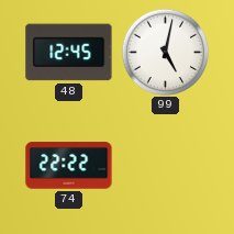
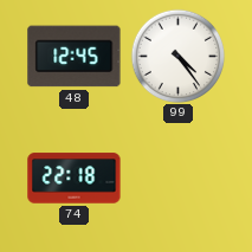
99: 5:02 -> 4:24
74: 22:22 -> 22:18
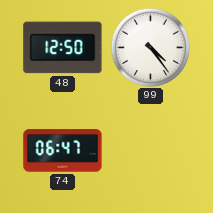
48: 12:45 -> 12:50
74: 22:18 -> 06:47
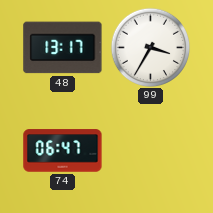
48: 12:50 -> 13:17
99: 4:24 -> 3:35
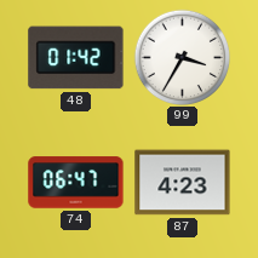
48: 13:17 -> 01:42
87: none -> 4:23
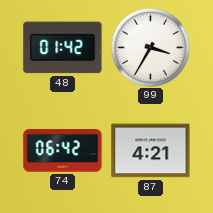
74: 06:47 -> 06:42
87: 4:23 -> 4:21
